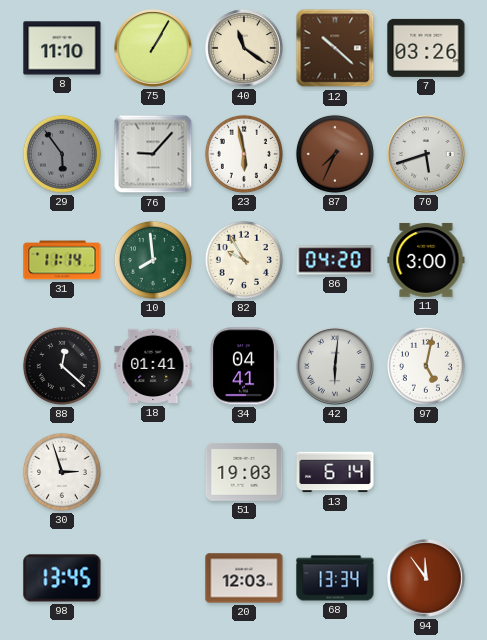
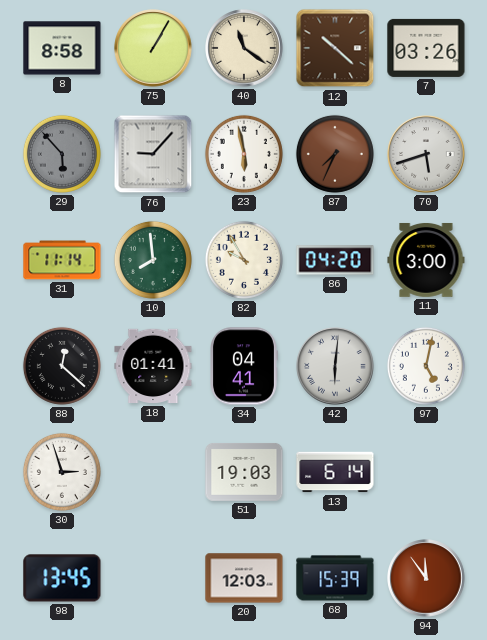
8: 11:10 -> 8:58
29: 5:54 -> 5:53
68: 13:34 -> 15:39
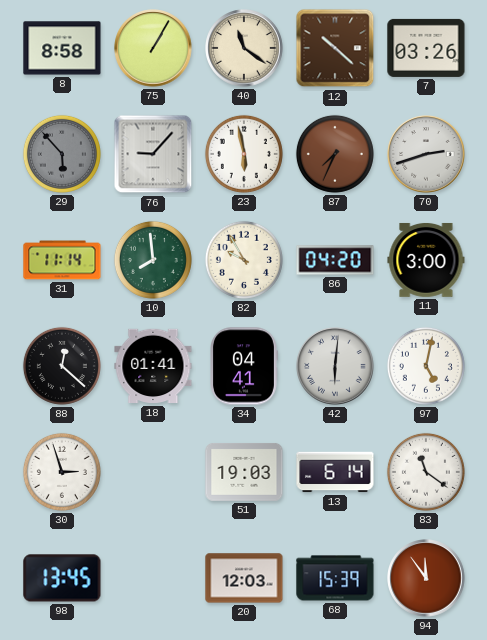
70: 5:42 -> 2:42
83: none -> 11:21
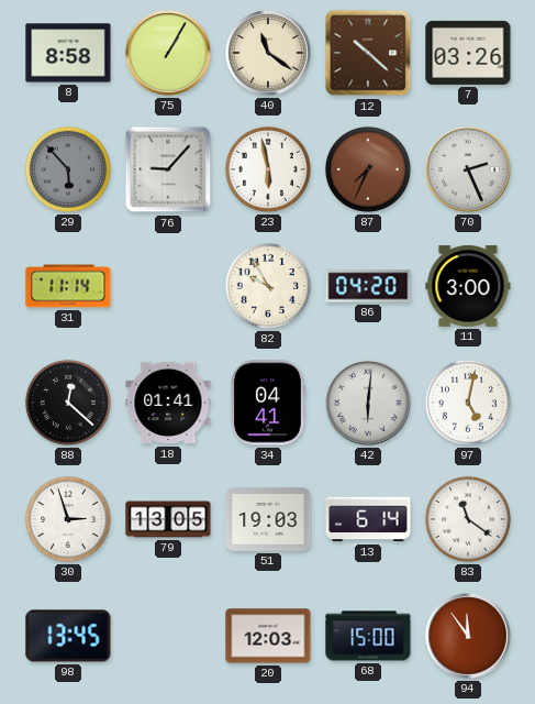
70: 2:42 -> 2:26
10: 7:59 -> none
79: none -> 13:05
68: 15:39 -> 15:00
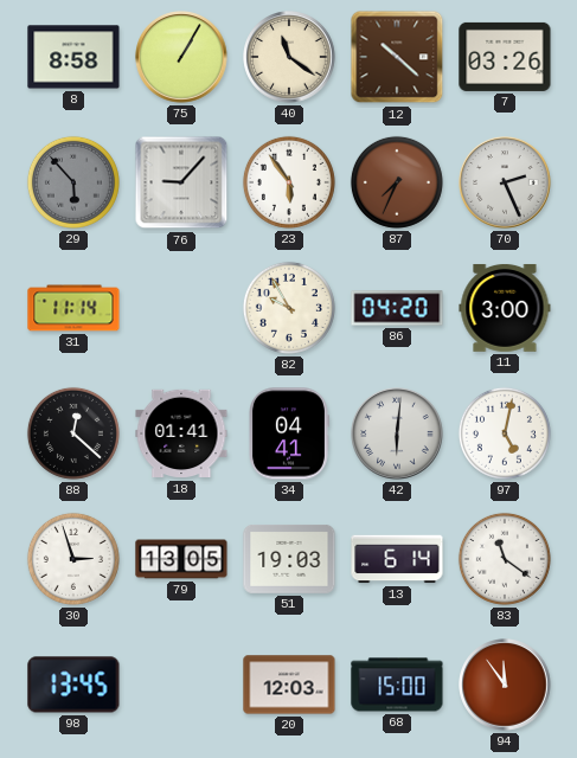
23: 5:58 -> 5:54
